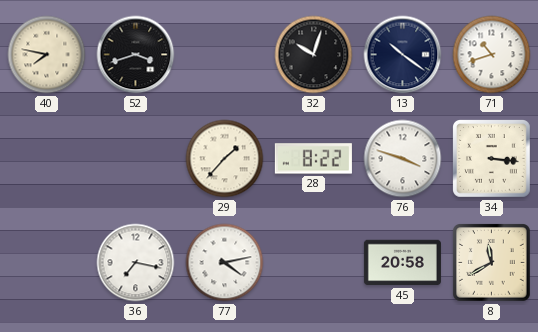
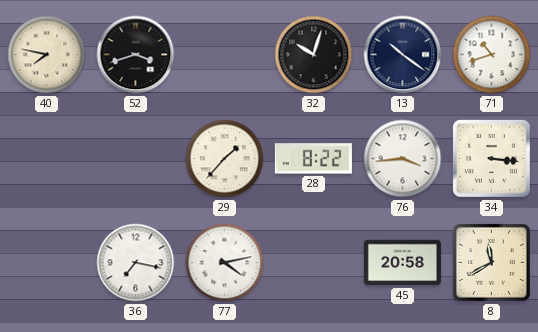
76: 3:48 -> 3:44
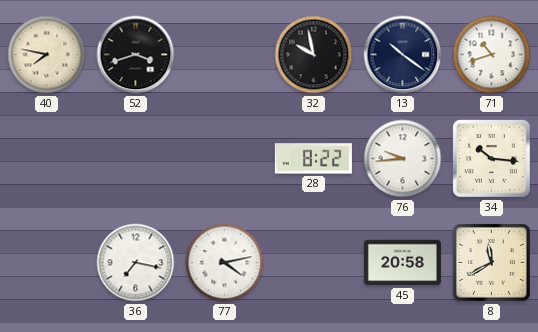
32: 10:03 -> 9:58
29: 1:37 -> none
76: 3:44 -> 9:44
34: 3:16 -> 10:16
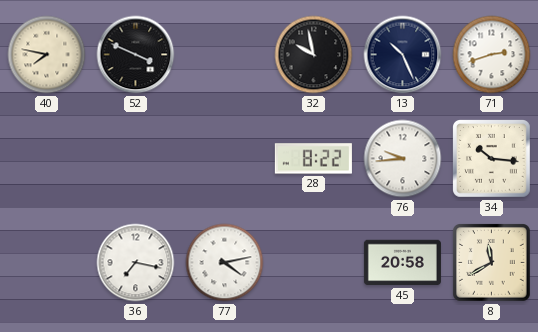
52: 3:42 -> 3:49
13: 10:21 -> 10:26
71: 10:42 -> 2:42
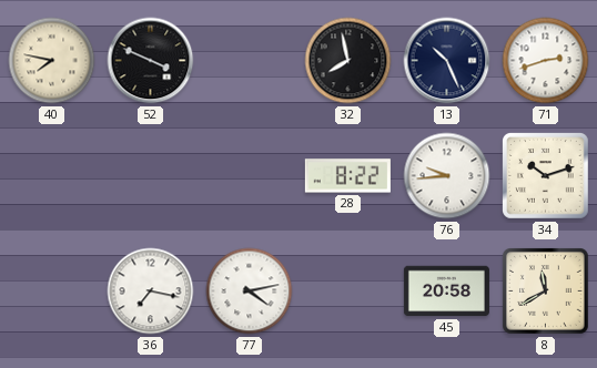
32: 9:58 -> 7:58
34: 10:16 -> 10:12
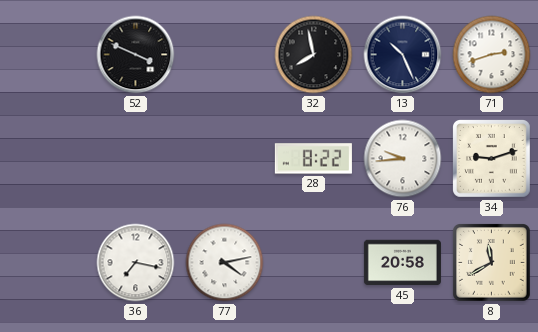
40: 7:47 -> none
34: 10:12 -> 9:12
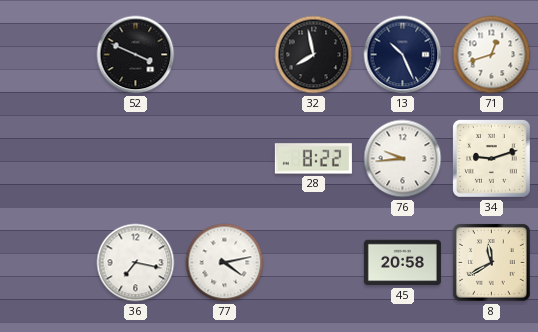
71: 2:42 -> 12:42
